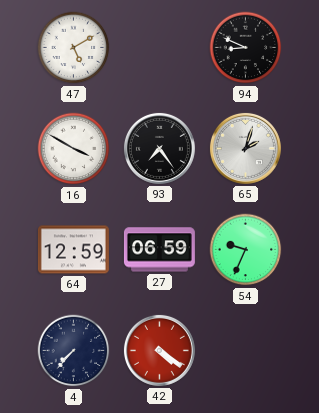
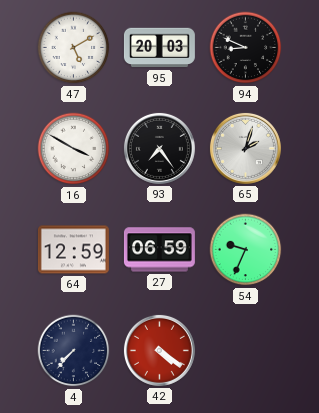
95: none -> 20:03
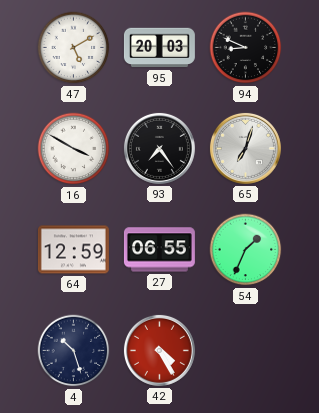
65: 2:03 -> 7:03
27: 06:59 -> 06:55
54: 9:34 -> 1:34
4: 7:37 -> 10:27
42: 4:21 -> 4:25
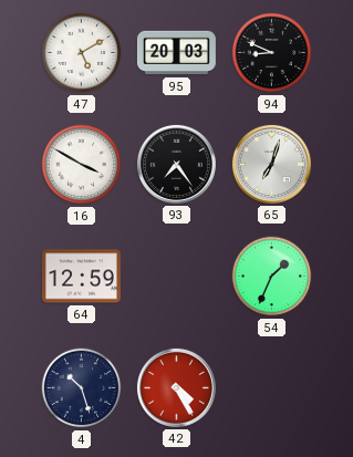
27: 06:55 -> none
